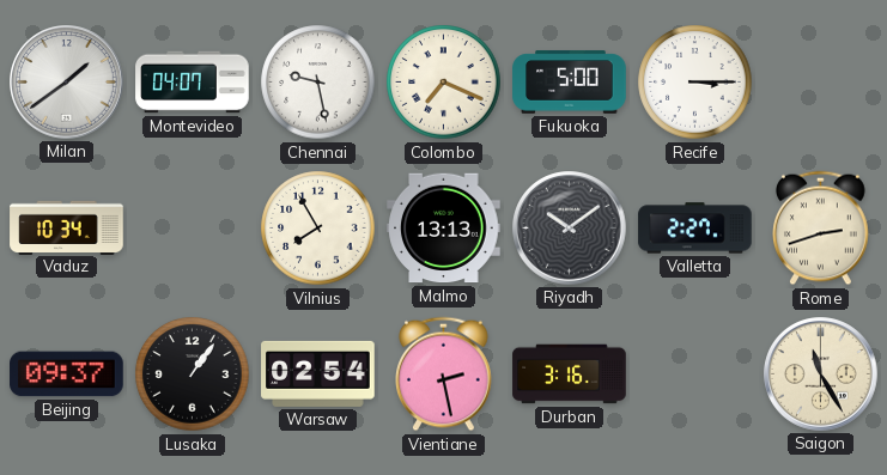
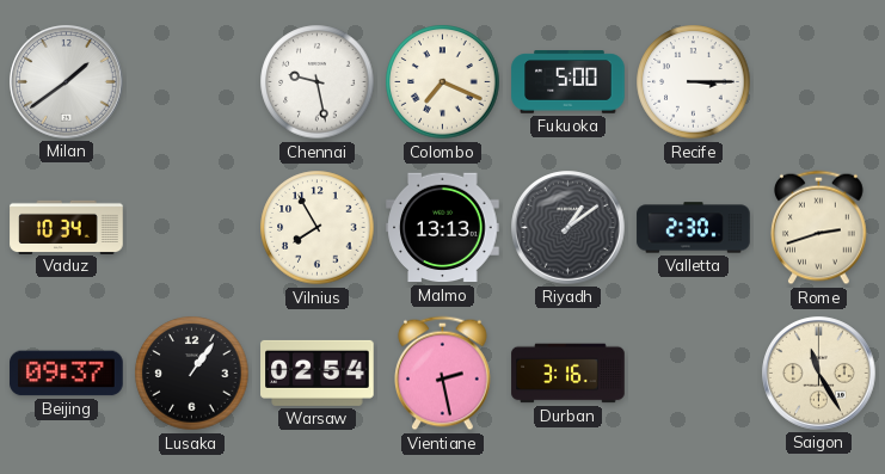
Montevideo: 04:07 -> none
Riyadh: 10:09 -> 1:09
Valletta: 2:27 -> 2:30
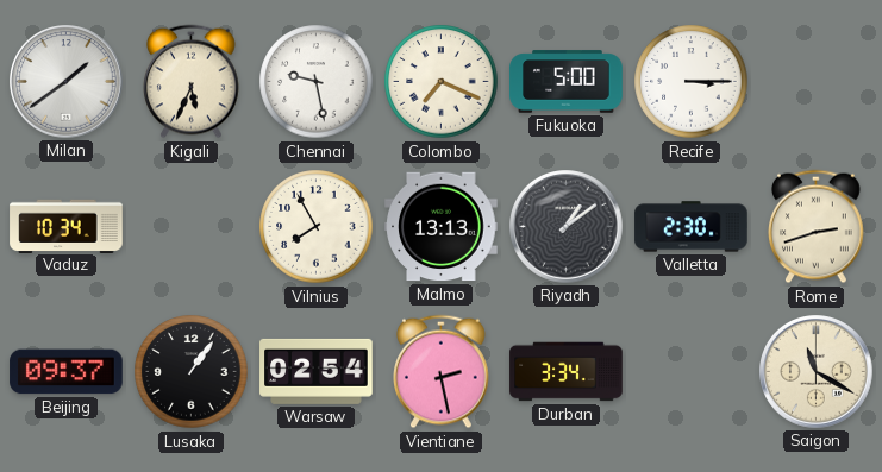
Kigali: none -> 5:34
Durban: 3:16 -> 3:34
Saigon: 11:25 -> 11:20
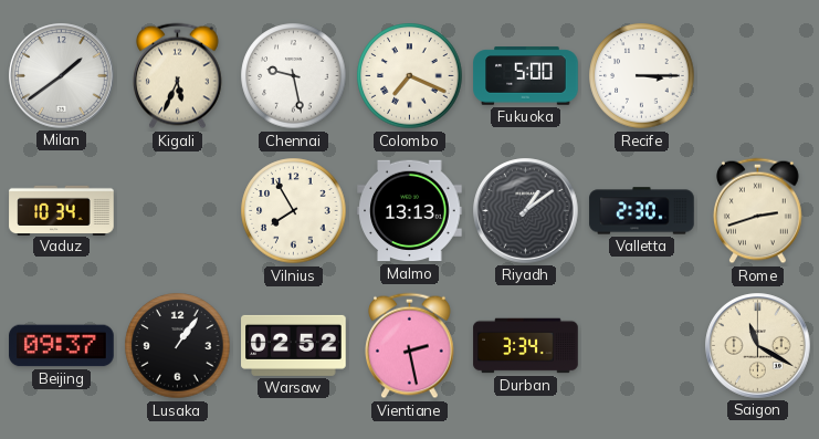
Warsaw: 02:54 -> 02:52
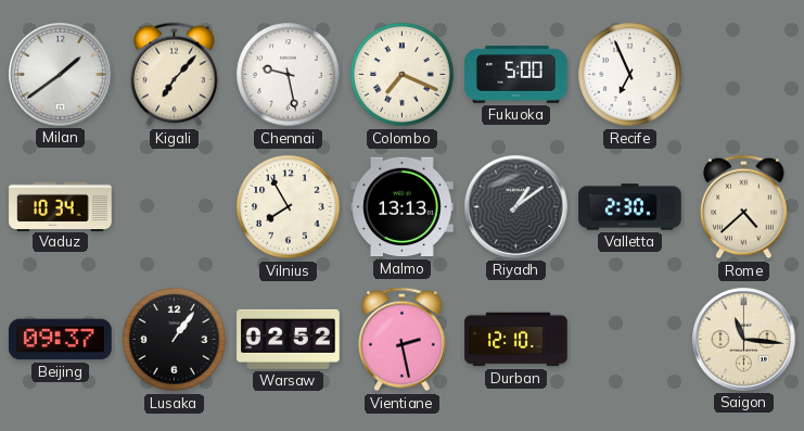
Kigali: 5:34 -> 7:07
Recife: 3:15 -> 6:56
Rome: 2:42 -> 4:38
Durban: 3:34 -> 12:10
Saigon: 11:20 -> 11:16
